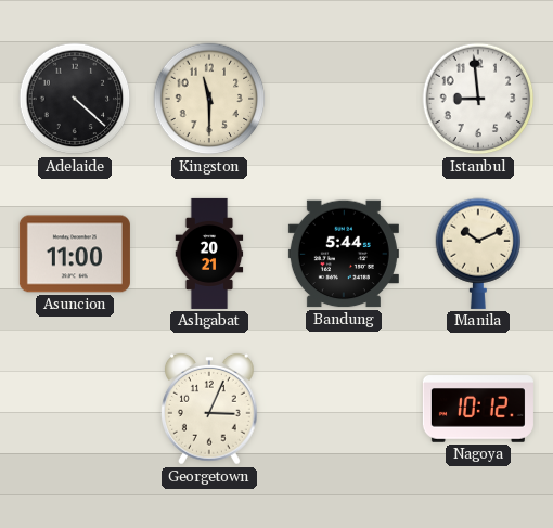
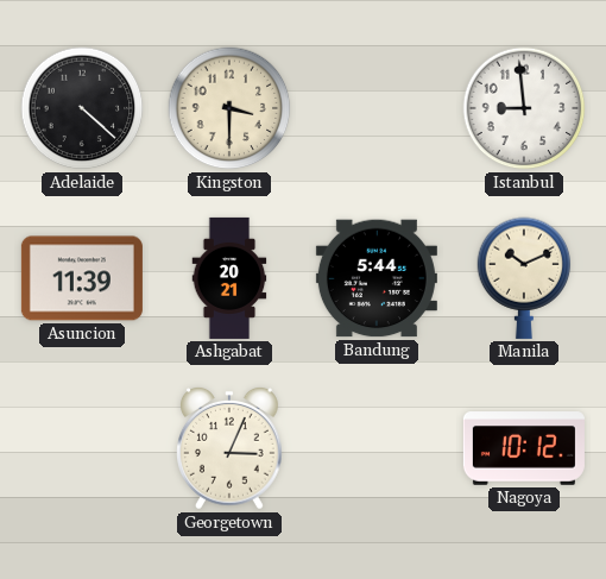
Kingston: 11:30 -> 3:30
Asuncion: 11:00 -> 11:39
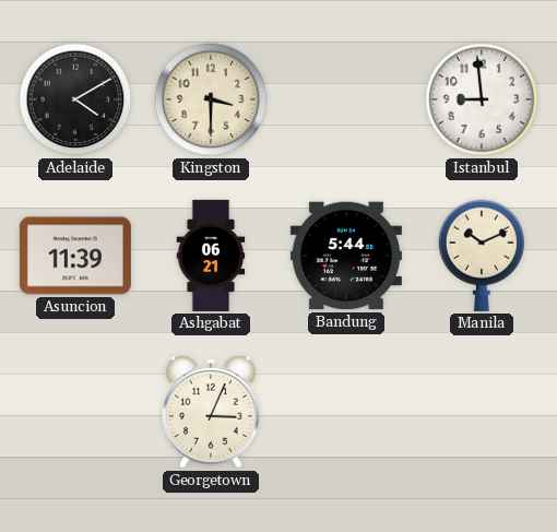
Adelaide: 4:22 -> 4:10
Ashgabat: 20:21 -> 06:21
Nagoya: 10:12 -> none
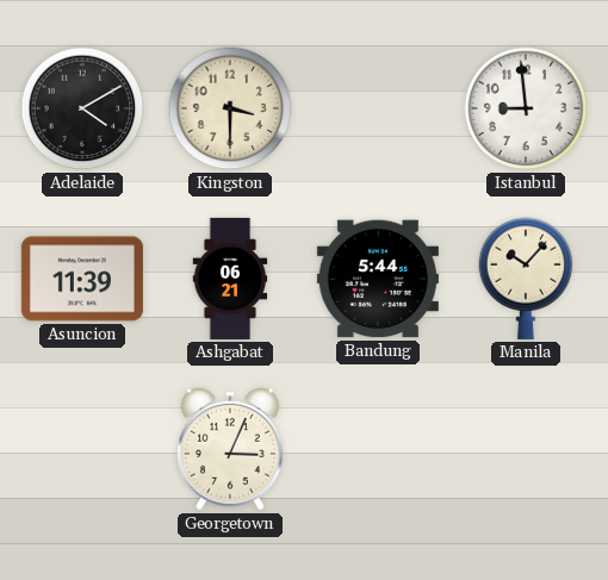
Manila: 10:11 -> 10:07
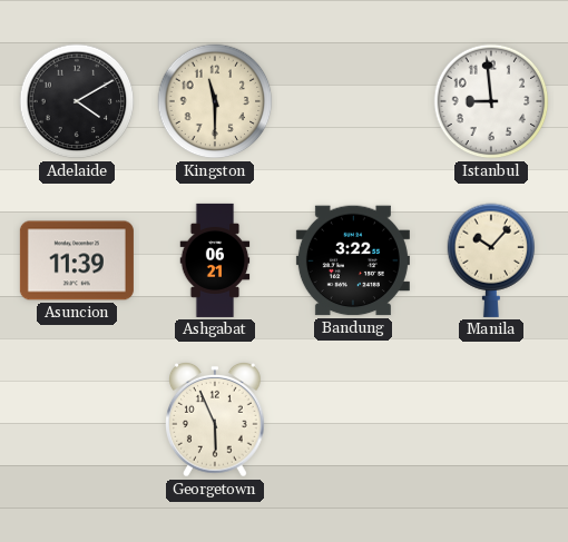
Kingston: 3:30 -> 11:30
Bandung: 5:44 -> 3:22
Georgetown: 3:04 -> 5:56
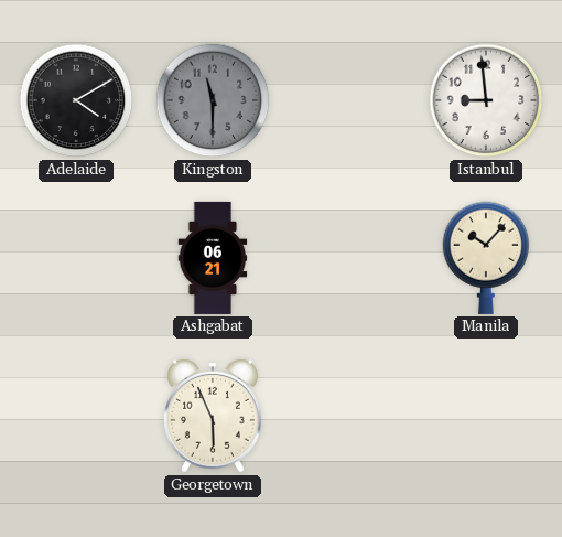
Kingston dial: cream -> grey
Asuncion: 11:39 -> none
Bandung: 3:22 -> none
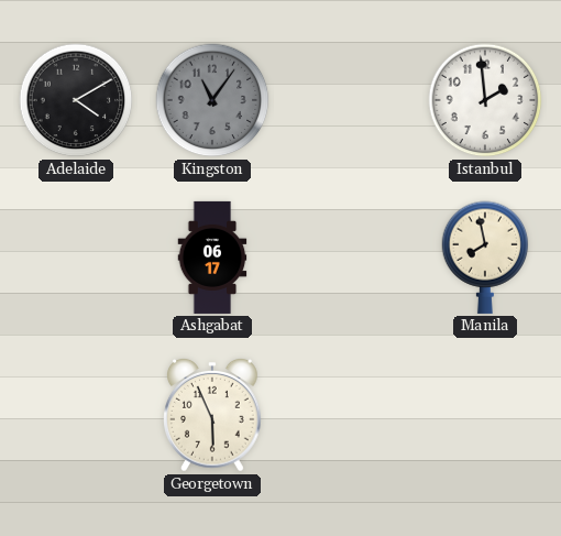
Kingston: 11:30 -> 11:06
Istanbul: 8:59 -> 1:59
Ashgabat: 06:21 -> 06:17
Manila: 10:07 -> 7:58
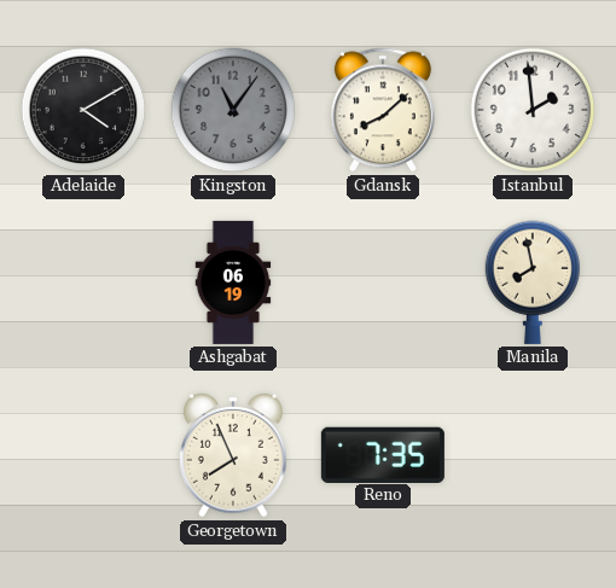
Gdansk: none -> 8:08
Ashgabat: 06:17 -> 06:19
Georgetown: 5:56 -> 7:56
Reno: none -> 7:35
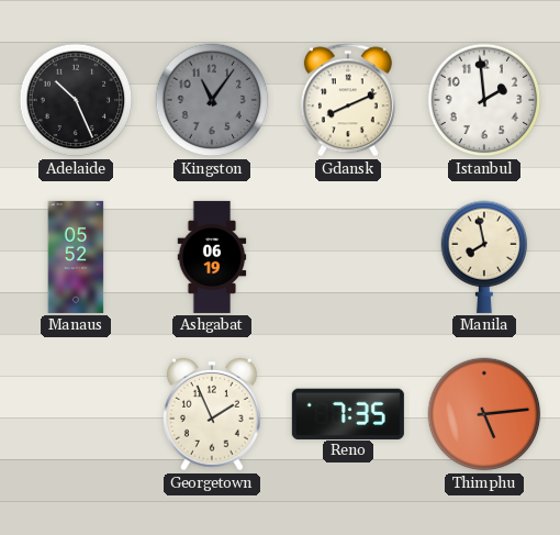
Adelaide: 4:10 -> 10:26
Gdansk: 8:08 -> 8:11
Manaus: none -> 05:52
Georgetown: 7:56 -> 1:56
Thimphu: none -> 5:14
